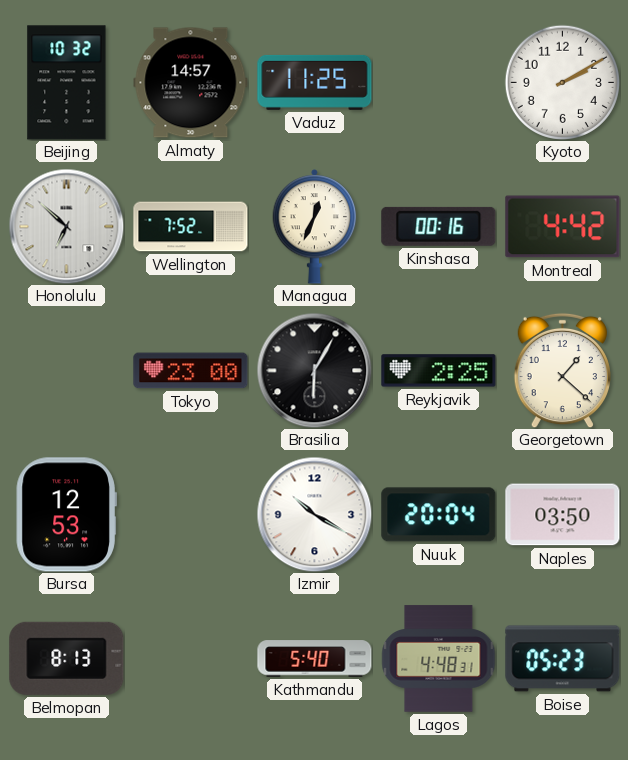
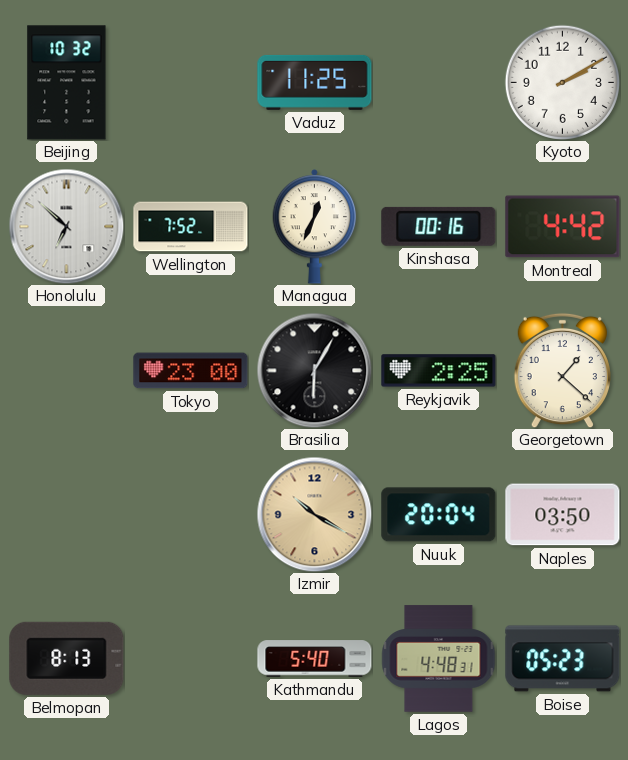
Almaty: 14:57 -> none
Bursa: 12:53 -> none
Izmir dial: white -> champagne
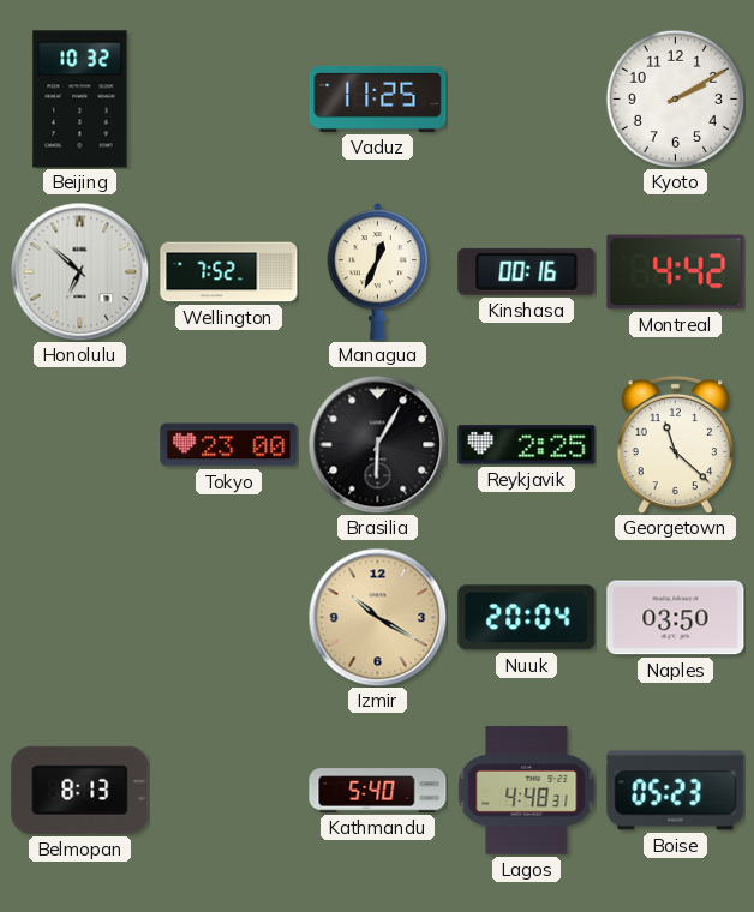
Georgetown: 1:22 -> 11:22
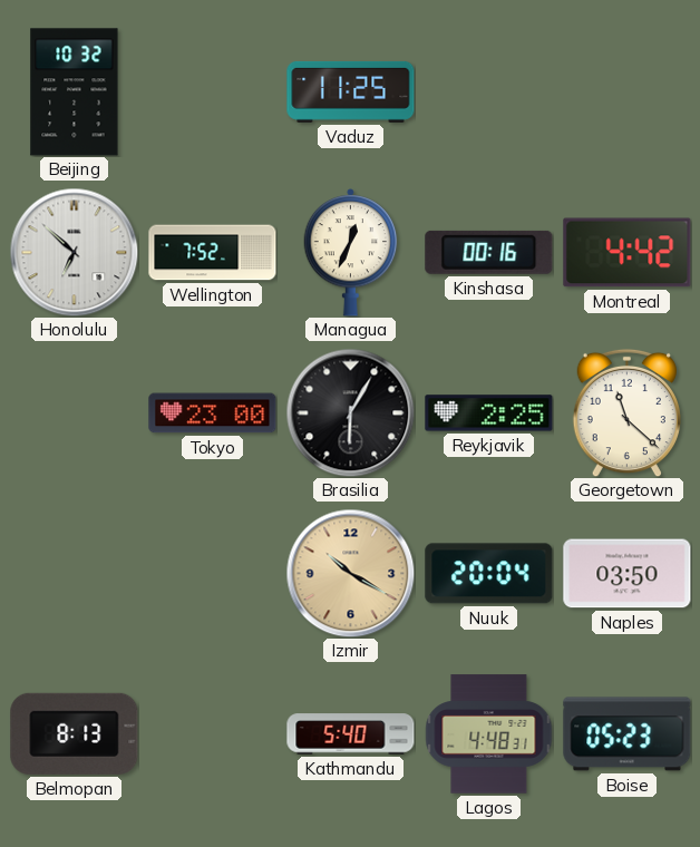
Kyoto: 2:10 -> none
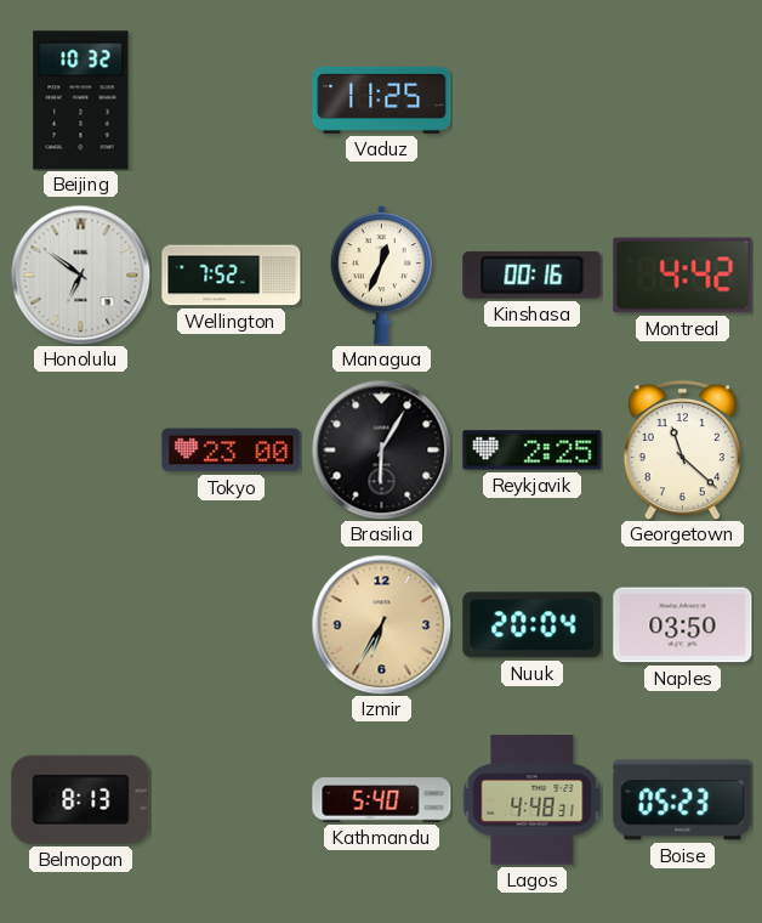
Honolulu: 6:52 -> 6:51
Izmir: 10:20 -> 6:35
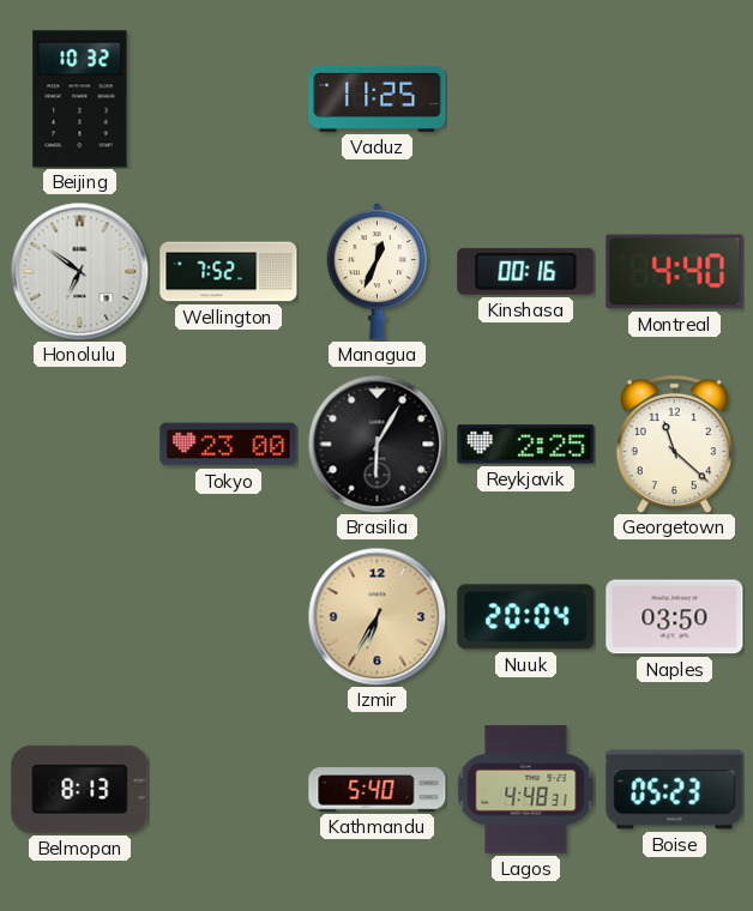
Montreal: 4:42 -> 4:40
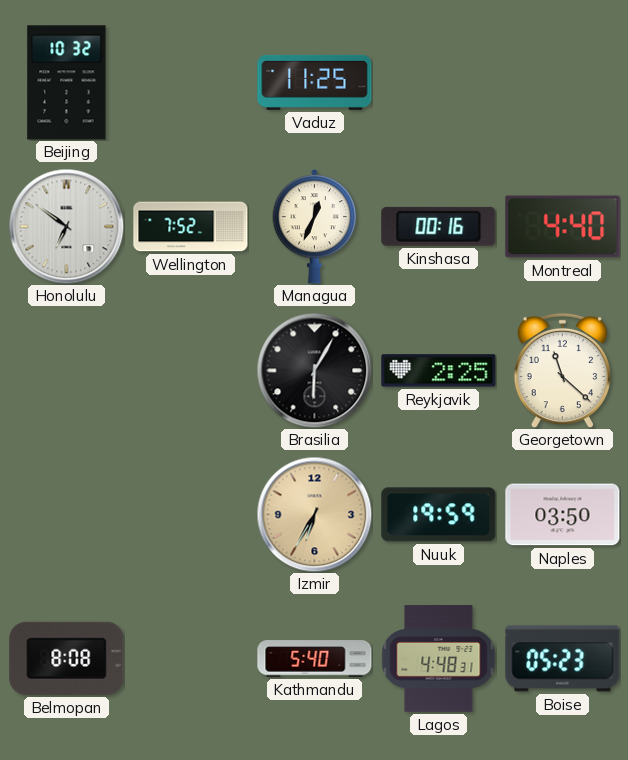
Tokyo: 23:00 -> none
Nuuk: 20:04 -> 19:59
Belmopan: 8:13 -> 8:08
